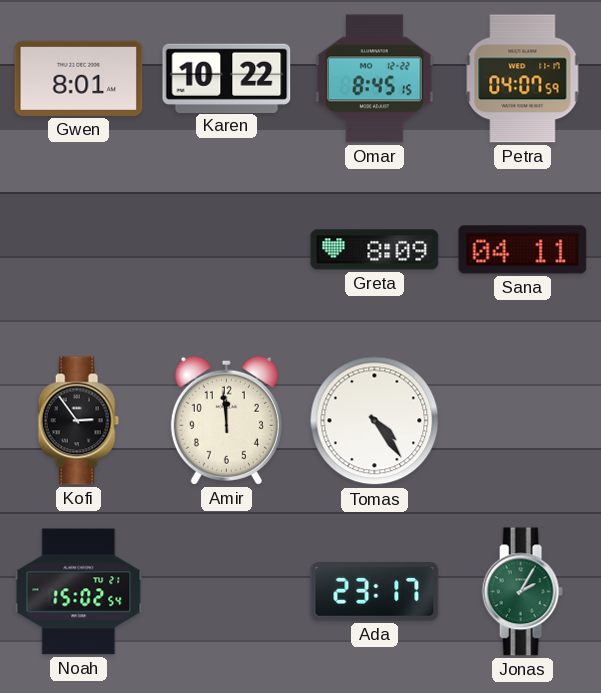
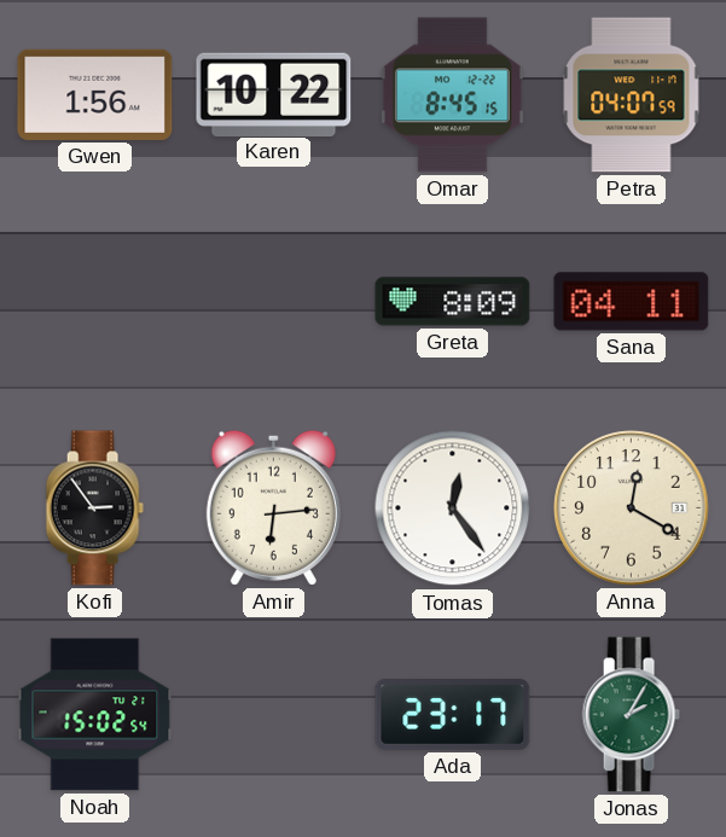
Gwen: 8:01 -> 1:56
Amir: 11:59 -> 6:14
Tomas: 4:24 -> 12:24
Anna: none -> 12:20
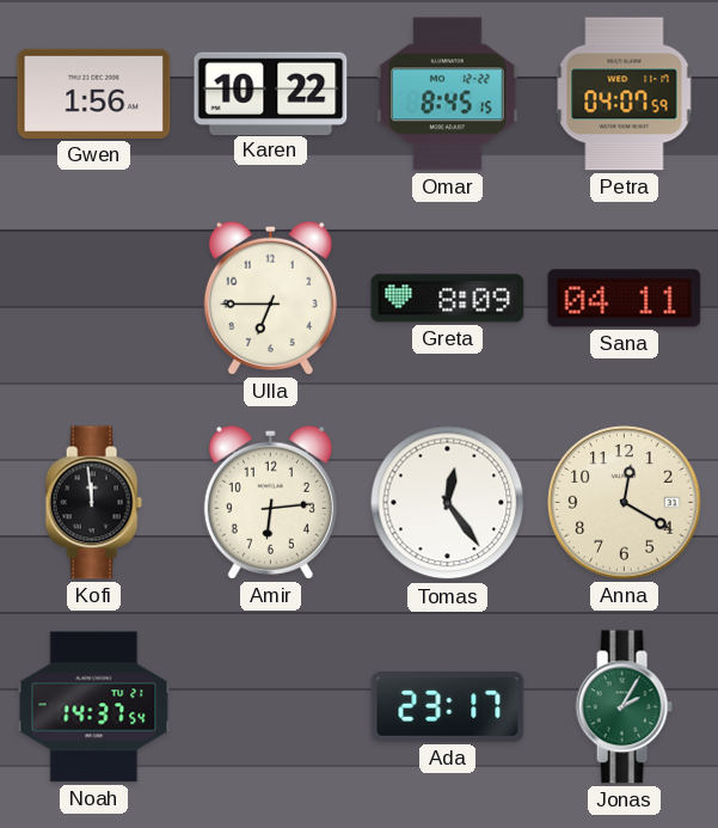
Ulla: none -> 6:45
Kofi: 2:54 -> 11:59
Noah: 15:02 -> 14:37
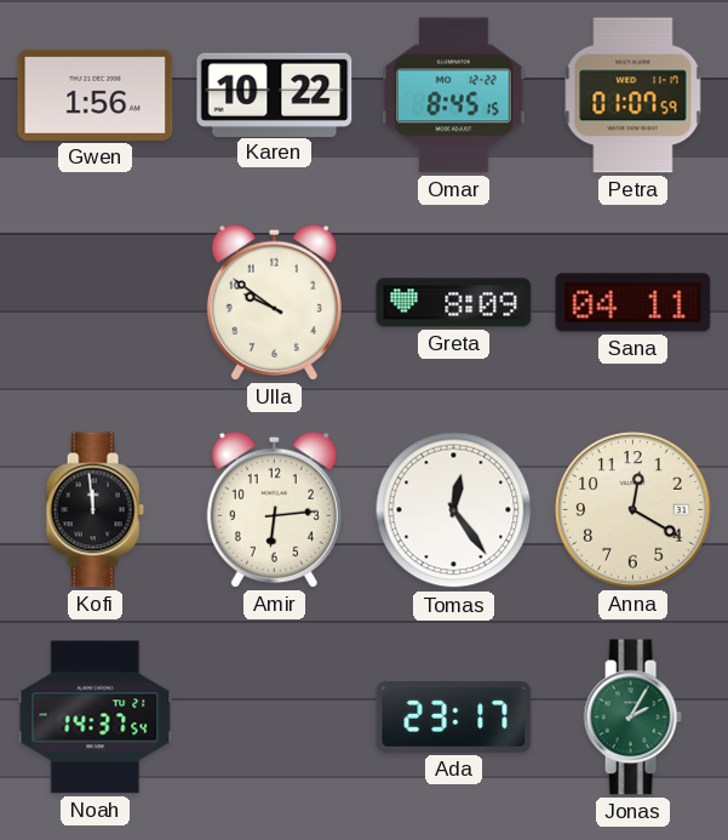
Petra: 04:07 -> 01:07
Ulla: 6:45 -> 9:51
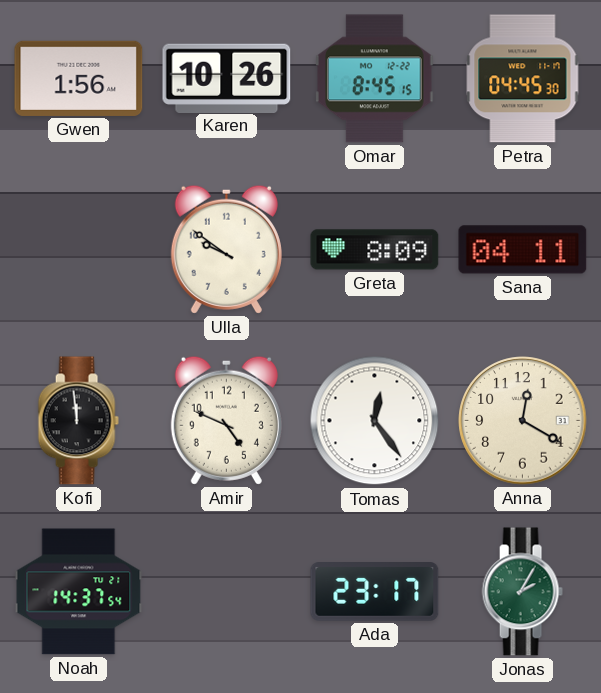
Karen: 10:22 -> 10:26
Petra: 01:07 -> 04:45
Amir: 6:14 -> 4:49
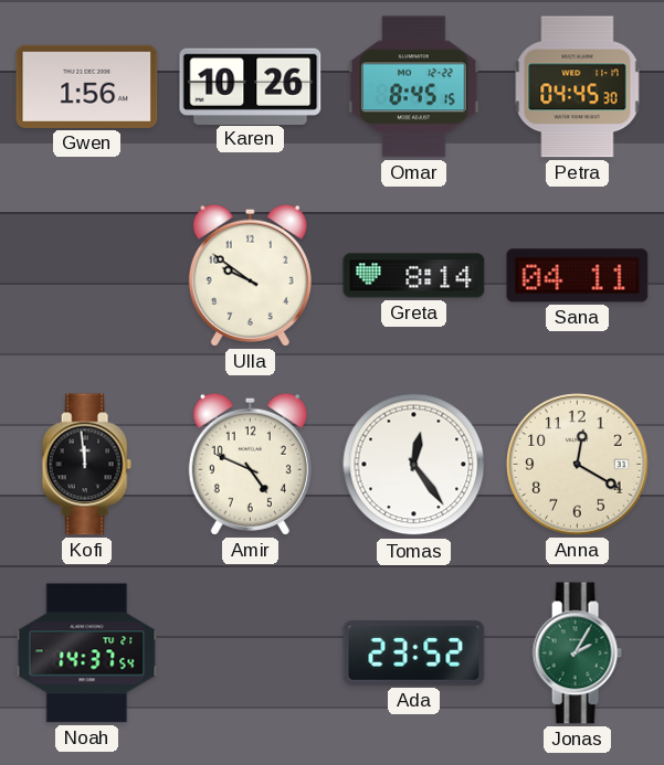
Greta: 8:09 -> 8:14
Ada: 23:17 -> 23:52
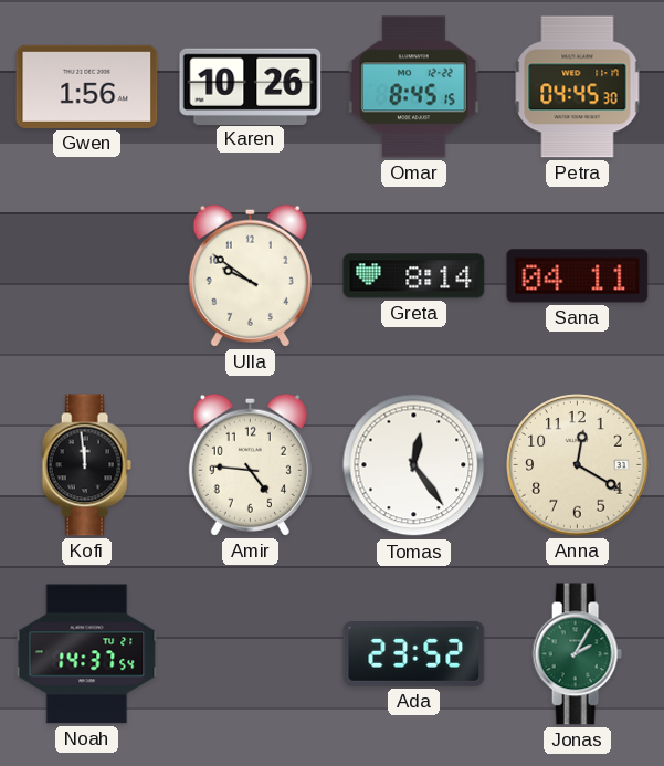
Amir: 4:49 -> 4:46
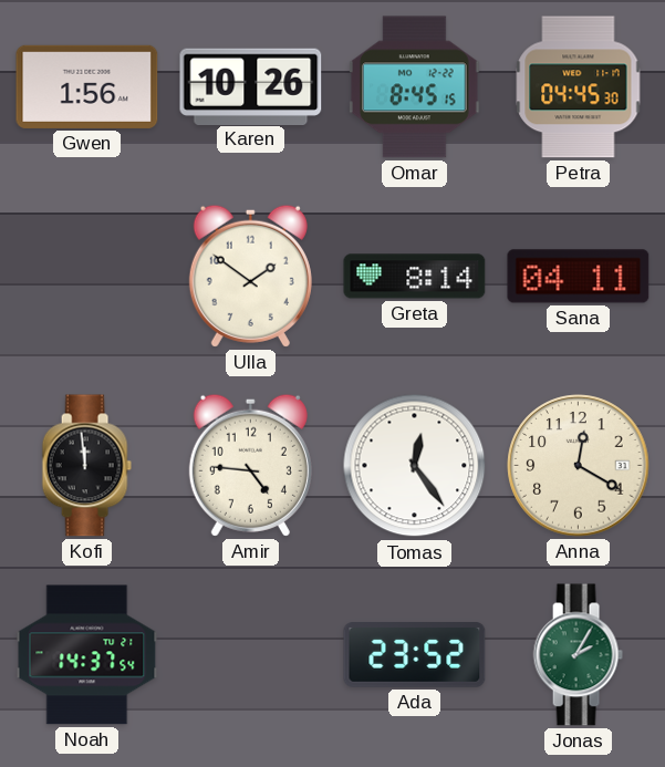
Ulla: 9:51 -> 1:51
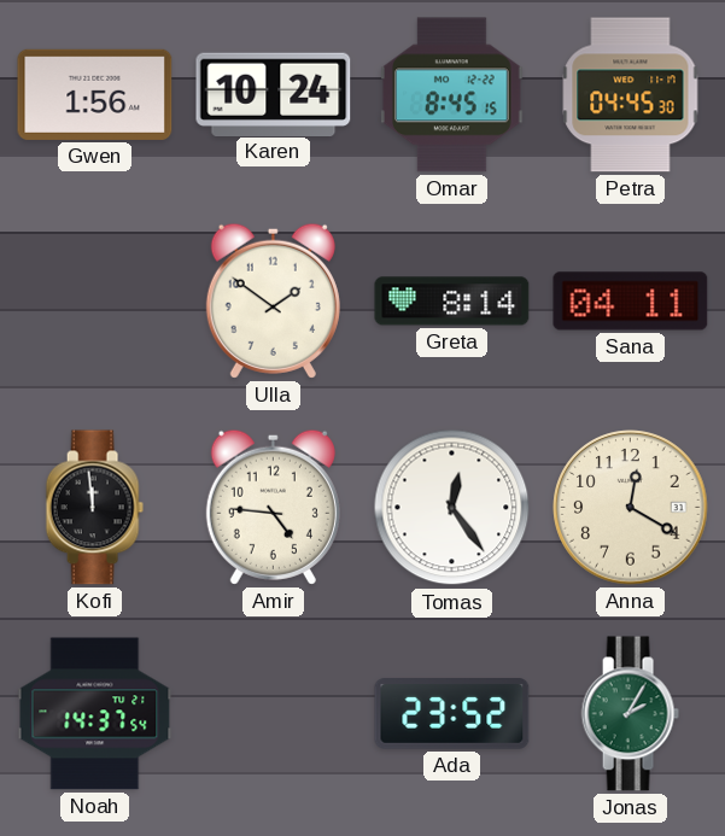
Karen: 10:26 -> 10:24
